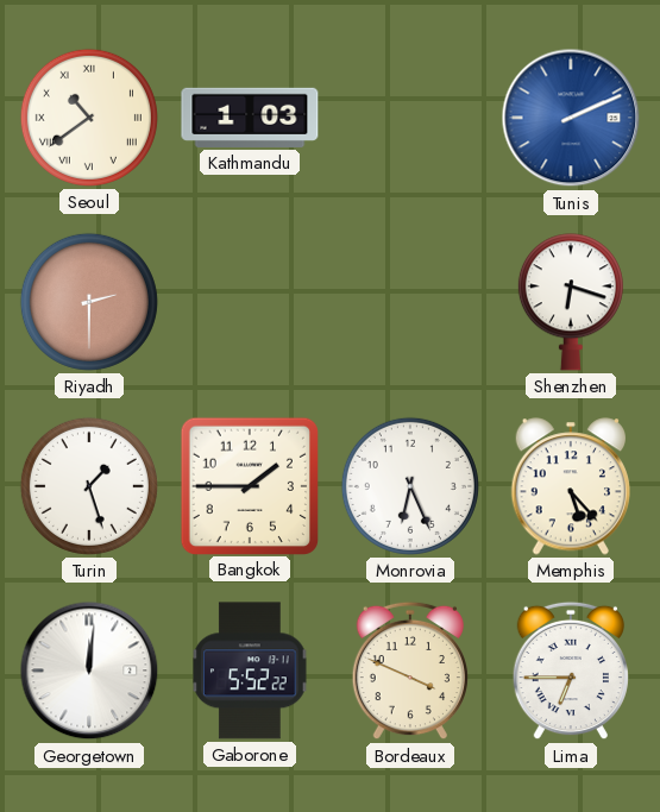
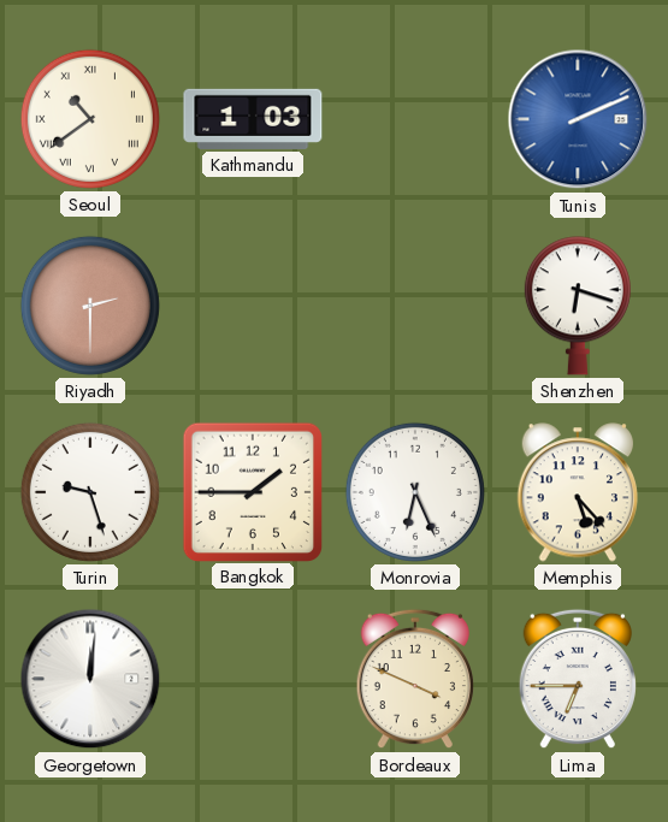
Turin: 1:27 -> 9:27
Gaborone: 5:52 -> none
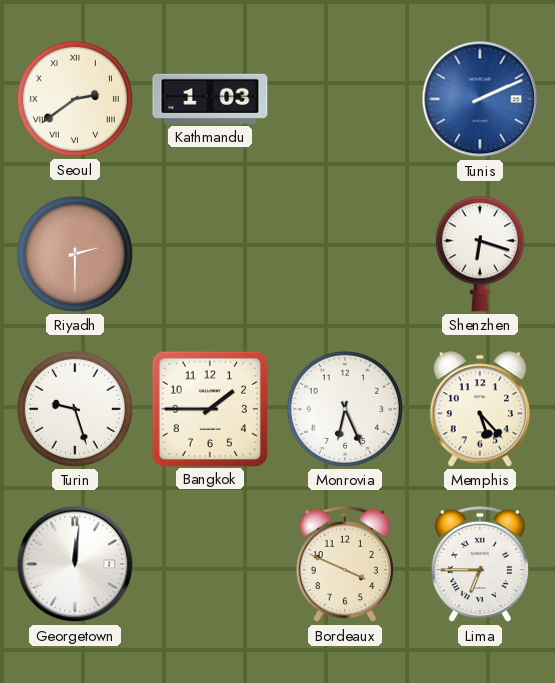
Seoul: 10:39 -> 2:39
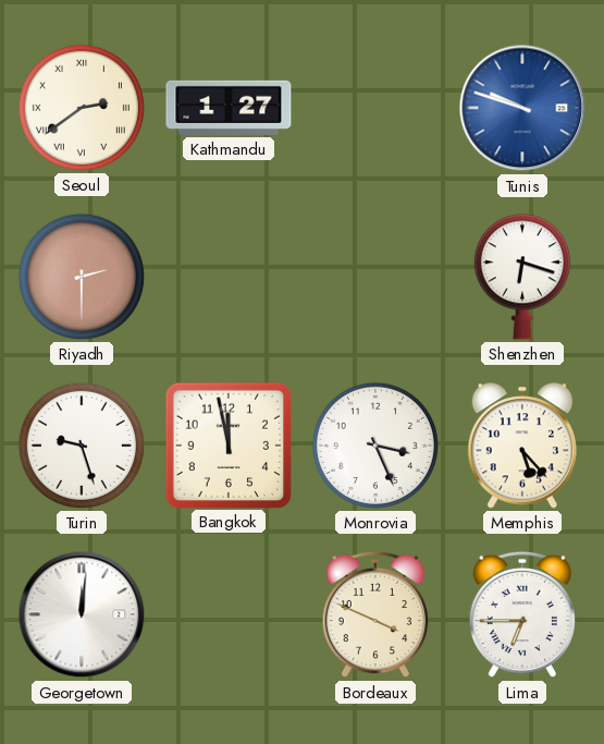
Kathmandu: 1:03 -> 1:27
Tunis: 2:11 -> 9:48
Bangkok: 1:45 -> 11:58
Monrovia: 6:26 -> 3:26
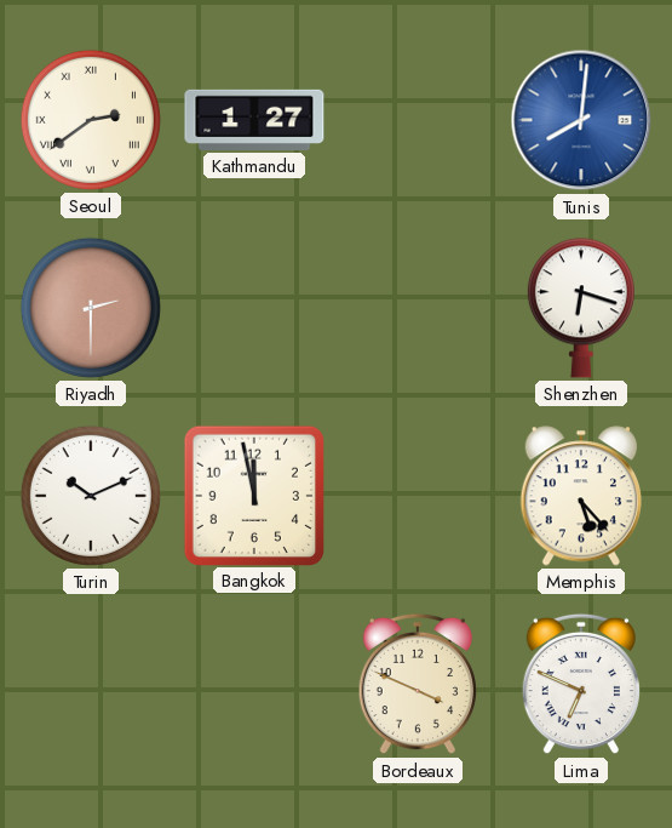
Tunis: 9:48 -> 8:01
Turin: 9:27 -> 10:11
Monrovia: 3:26 -> none
Georgetown: 12:01 -> none
Lima: 6:45 -> 6:49
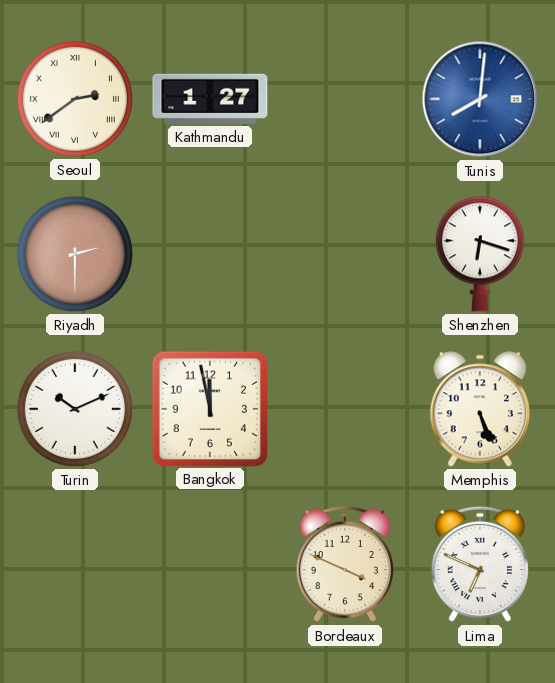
Memphis: 5:23 -> 5:26
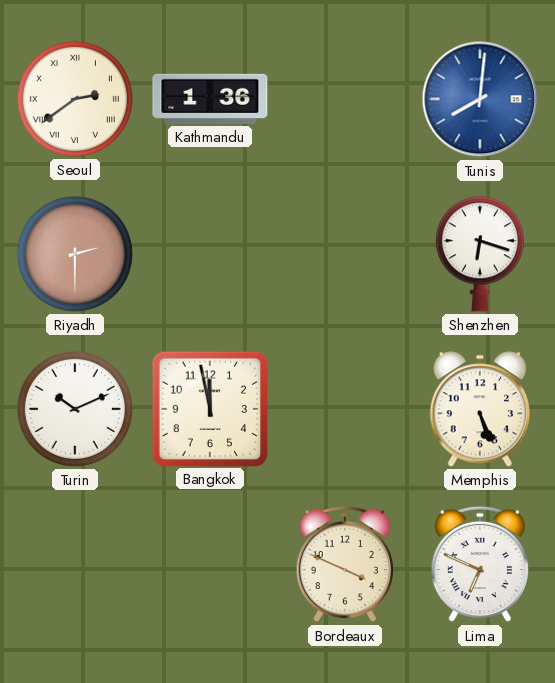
Kathmandu: 1:27 -> 1:36
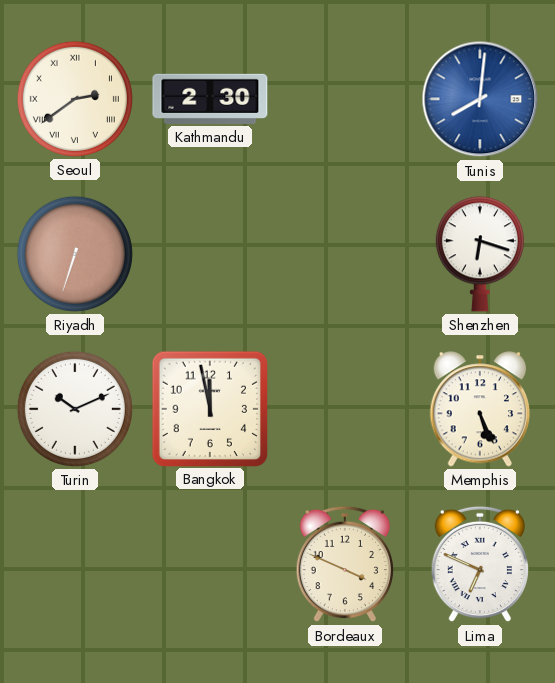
Kathmandu: 1:36 -> 2:30
Riyadh: 2:30 -> 6:33
